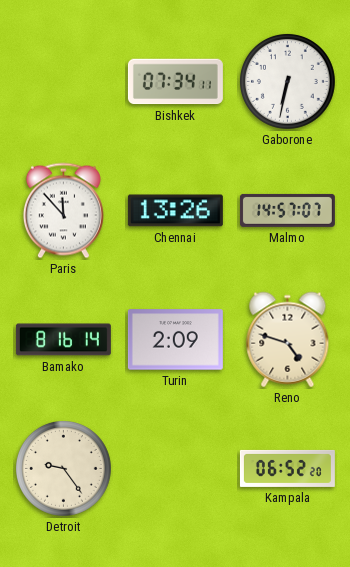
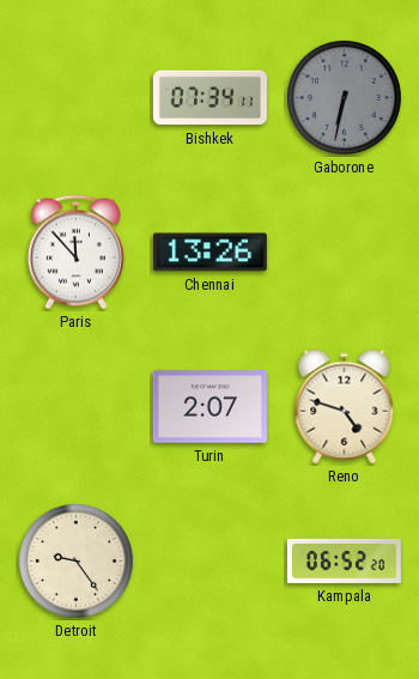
Gaborone dial: white -> grey
Malmo: 14:57 -> none
Bamako: 8:16 -> none
Turin: 2:09 -> 2:07
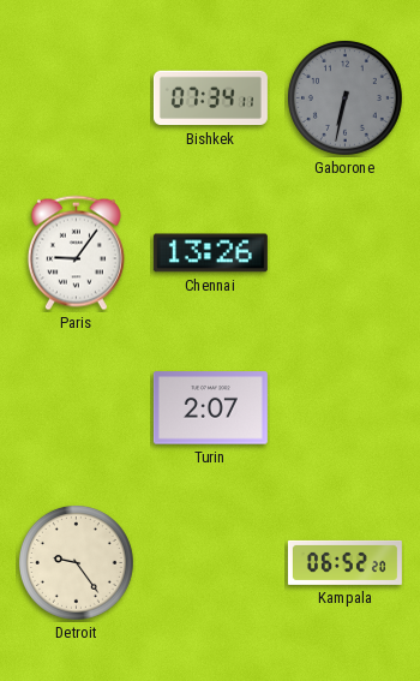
Paris: 11:53 -> 9:06
Reno: 4:48 -> none
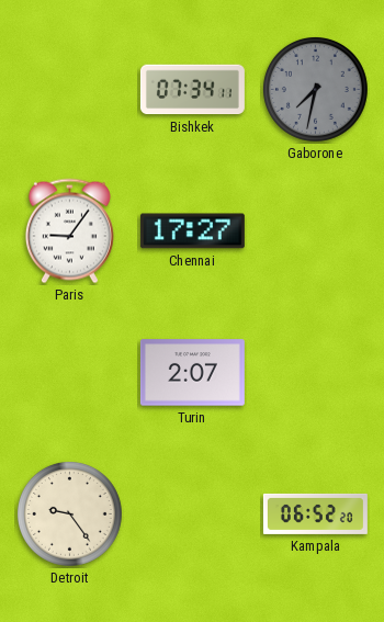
Gaborone: 6:32 -> 7:32
Chennai: 13:26 -> 17:27
